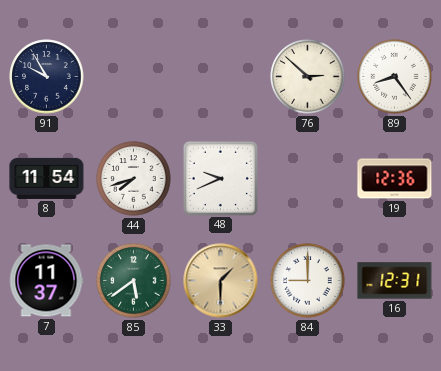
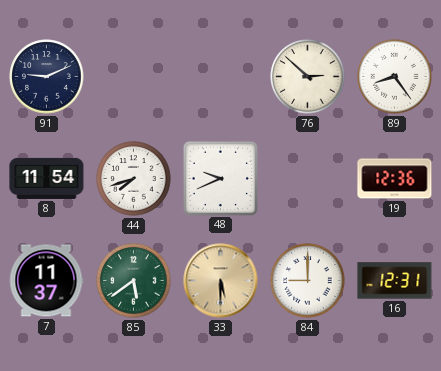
91: 9:55 -> 9:11
33: 1:30 -> 5:30
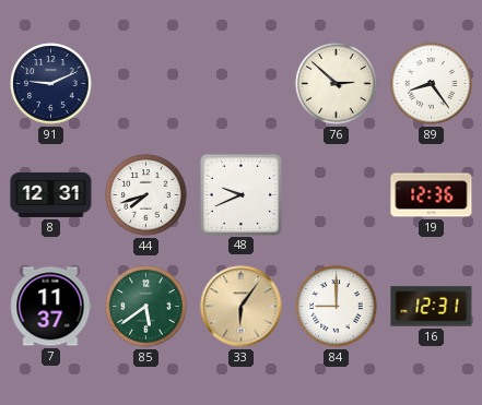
8: 11:54 -> 12:31
33: 5:30 -> 6:06
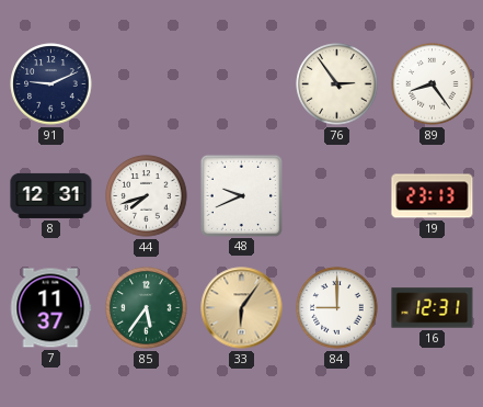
76: 2:52 -> 2:54
19: 12:36 -> 23:13
85: 5:39 -> 5:36
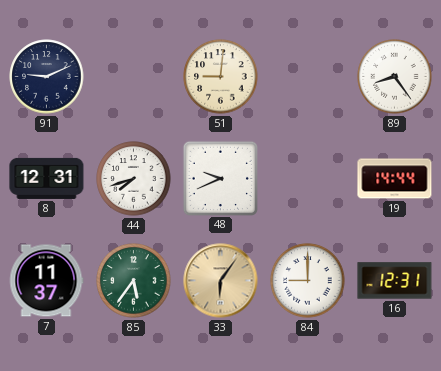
51: none -> 9:01
76: 2:54 -> none
19: 23:13 -> 14:44
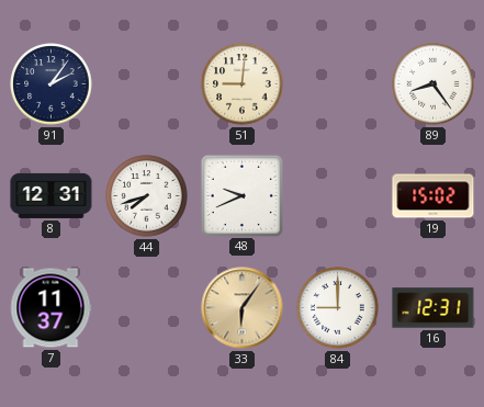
91: 9:11 -> 2:06
19: 14:44 -> 15:02
85: 5:36 -> none
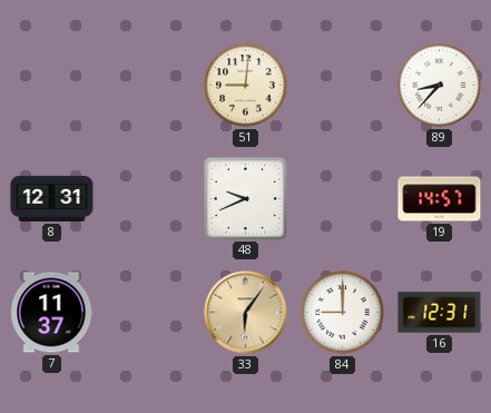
91: 2:06 -> none
89: 8:24 -> 8:37
44: 7:42 -> none
19: 15:02 -> 14:57
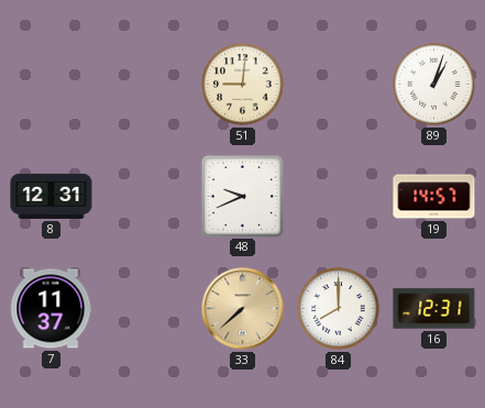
89: 8:37 -> 1:03
33: 6:06 -> 7:38
84: 9:00 -> 8:00
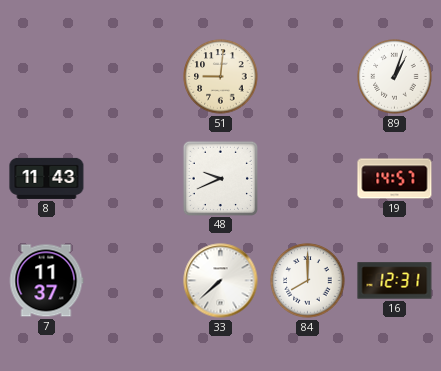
8: 12:31 -> 11:43
33 dial: champagne -> white
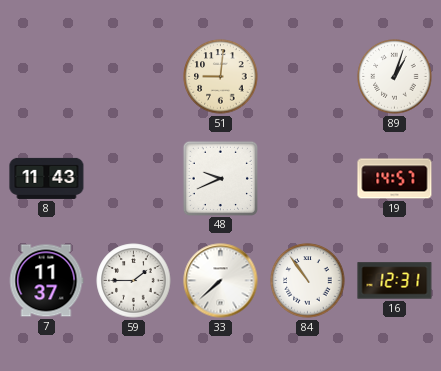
59: none -> 1:45
84: 8:00 -> 10:54
